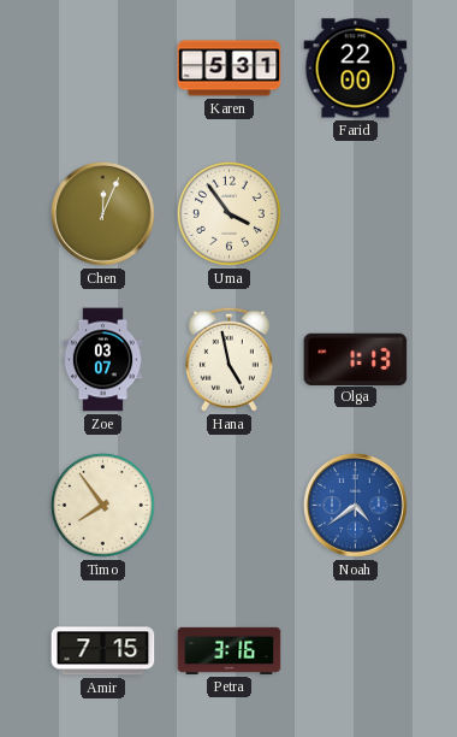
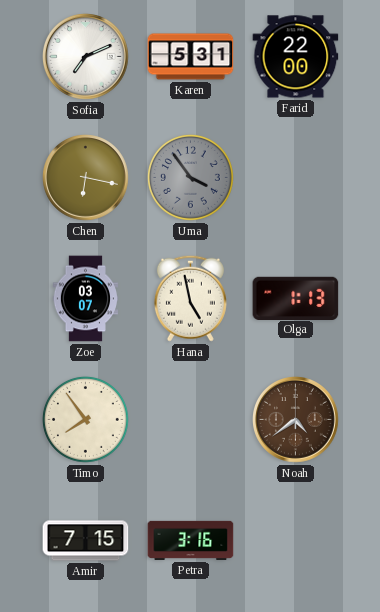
Sofia: none -> 7:11
Chen: 12:04 -> 6:17
Uma dial: cream -> grey
Noah dial: blue -> brown
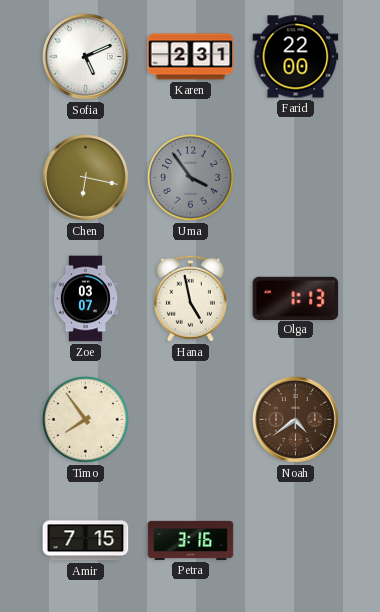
Sofia: 7:11 -> 5:11
Karen: 5:31 -> 2:31
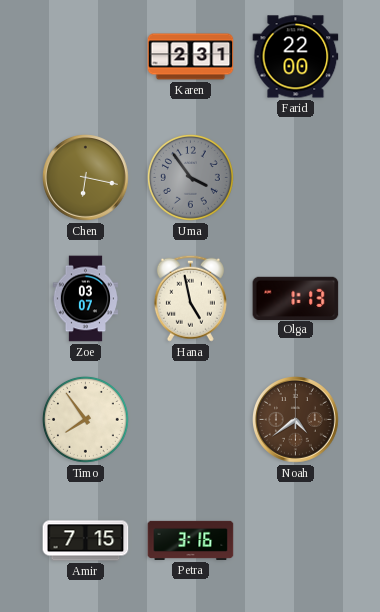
Sofia: 5:11 -> none
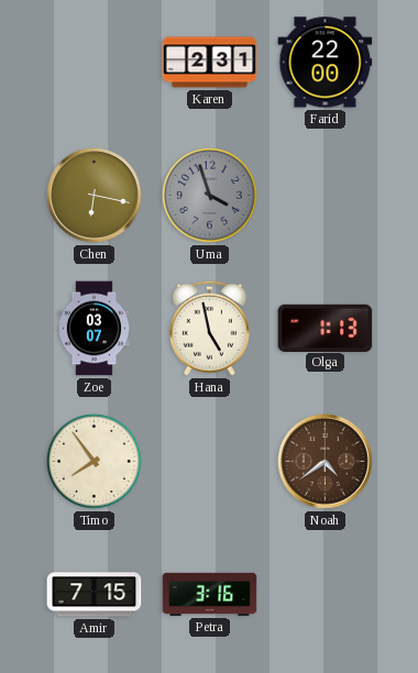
Uma: 3:54 -> 3:57
